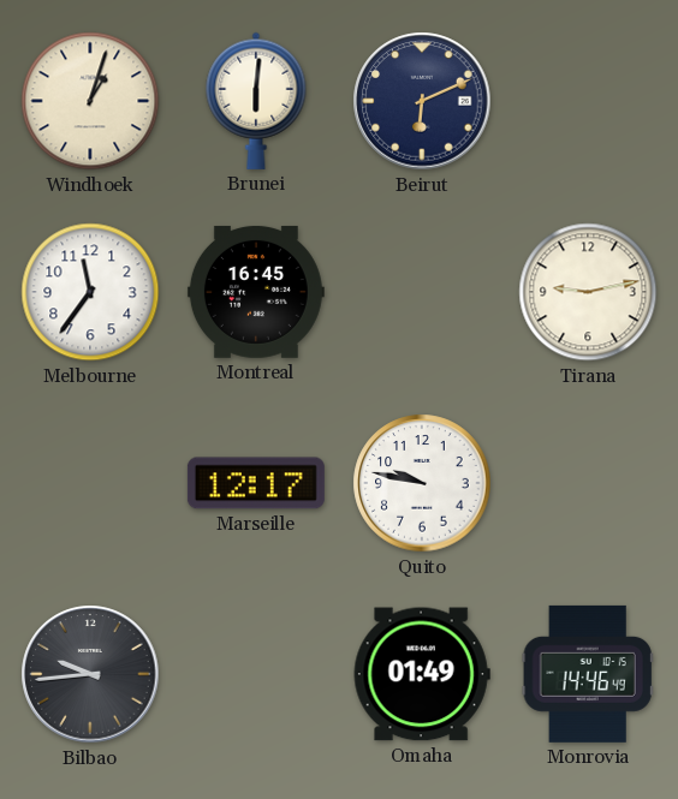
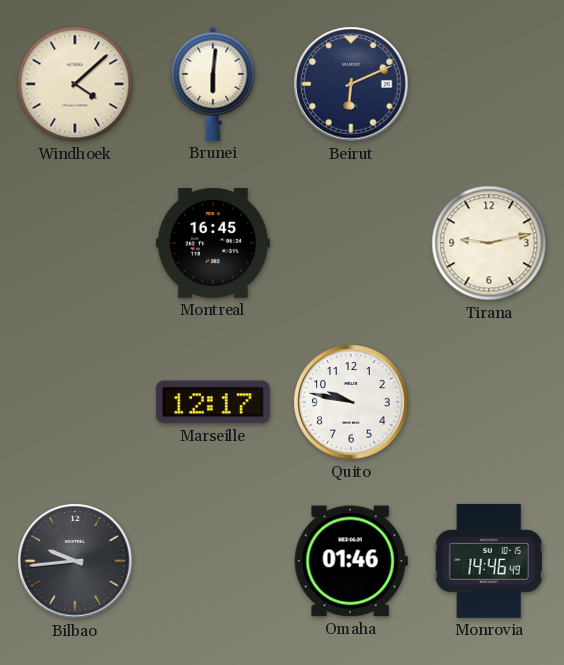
Windhoek: 1:03 -> 4:08
Melbourne: 11:36 -> none
Omaha: 01:49 -> 01:46
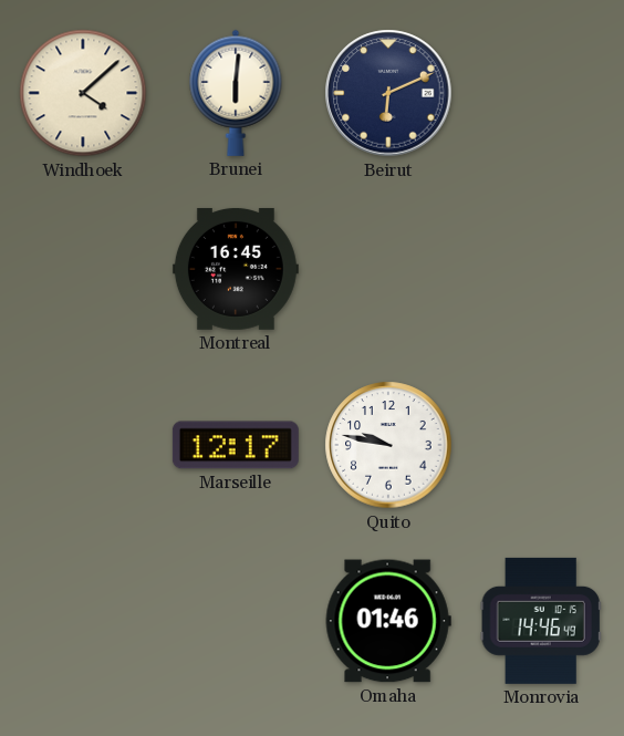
Tirana: 9:13 -> none
Bilbao: 9:44 -> none
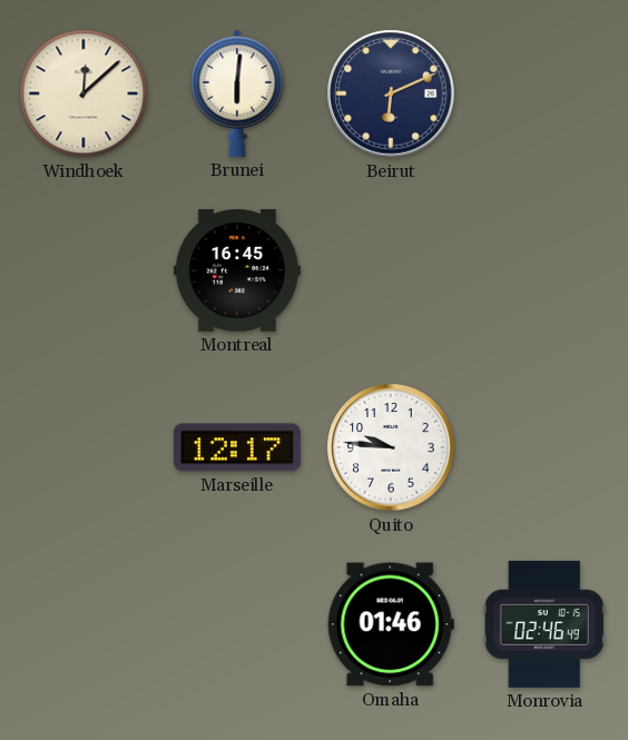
Windhoek: 4:08 -> 12:08
Quito: 9:47 -> 9:46
Monrovia: 14:46 -> 02:46
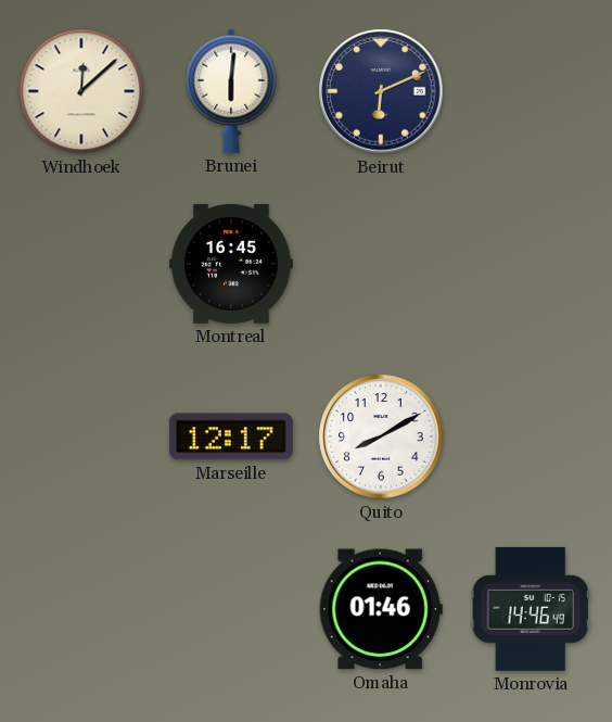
Quito: 9:46 -> 8:10
Monrovia: 02:46 -> 14:46
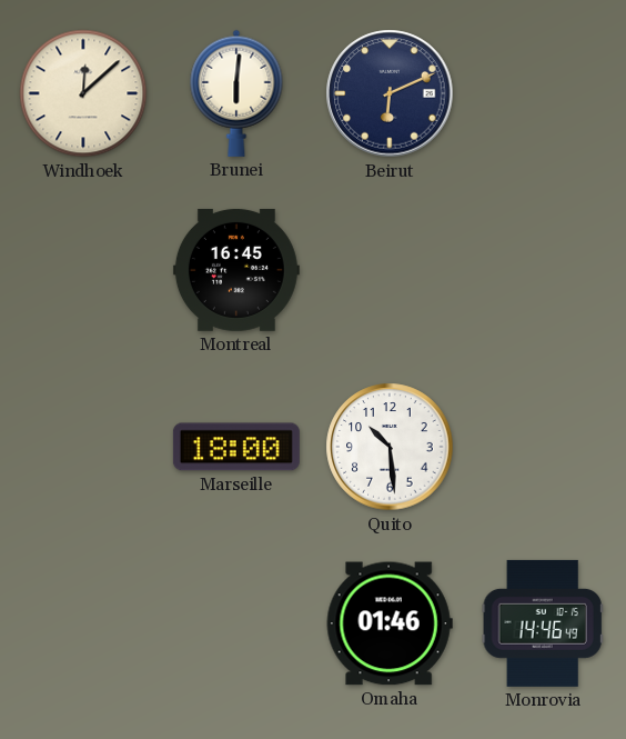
Marseille: 12:17 -> 18:00
Quito: 8:10 -> 10:29
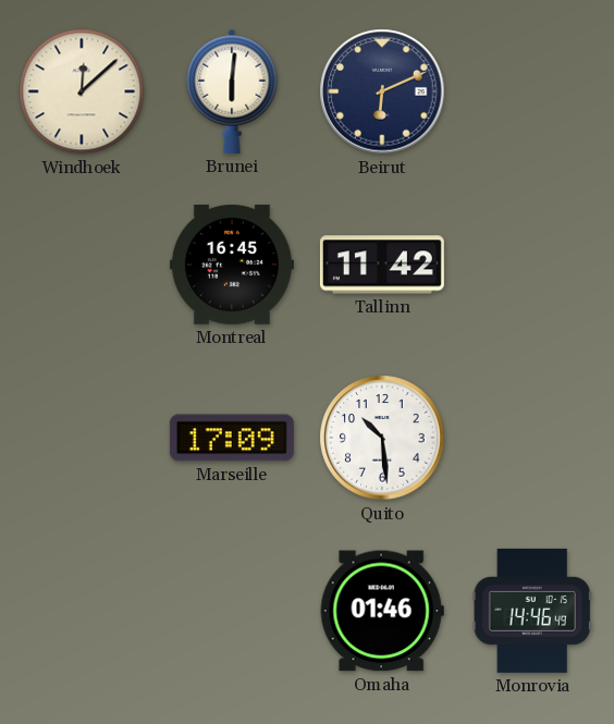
Tallinn: none -> 11:42
Marseille: 18:00 -> 17:09
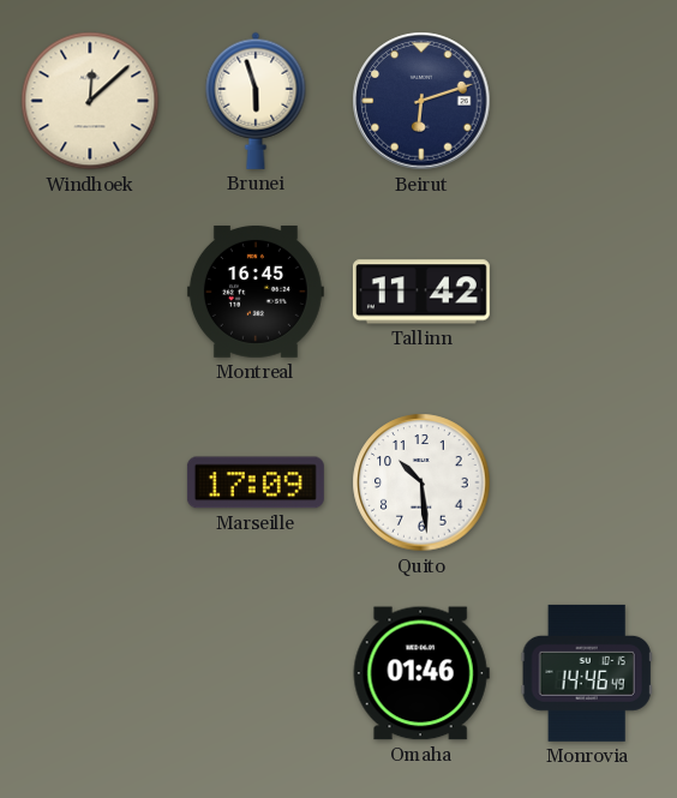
Brunei: 6:01 -> 5:57
Beirut: 6:11 -> 6:12
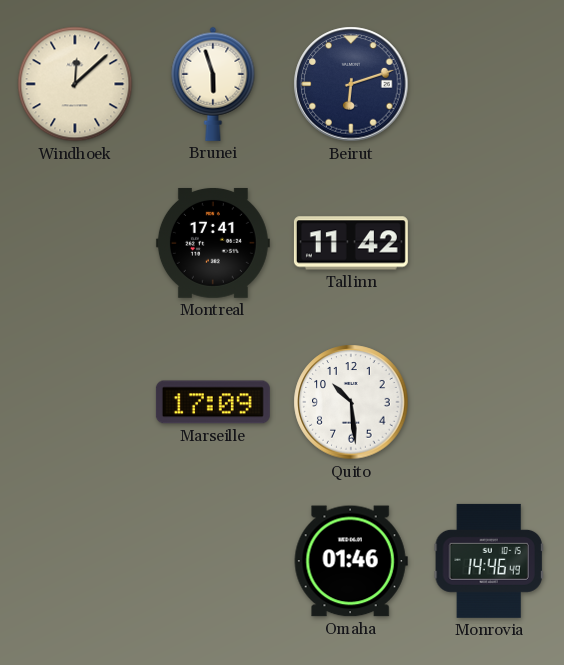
Montreal: 16:45 -> 17:41
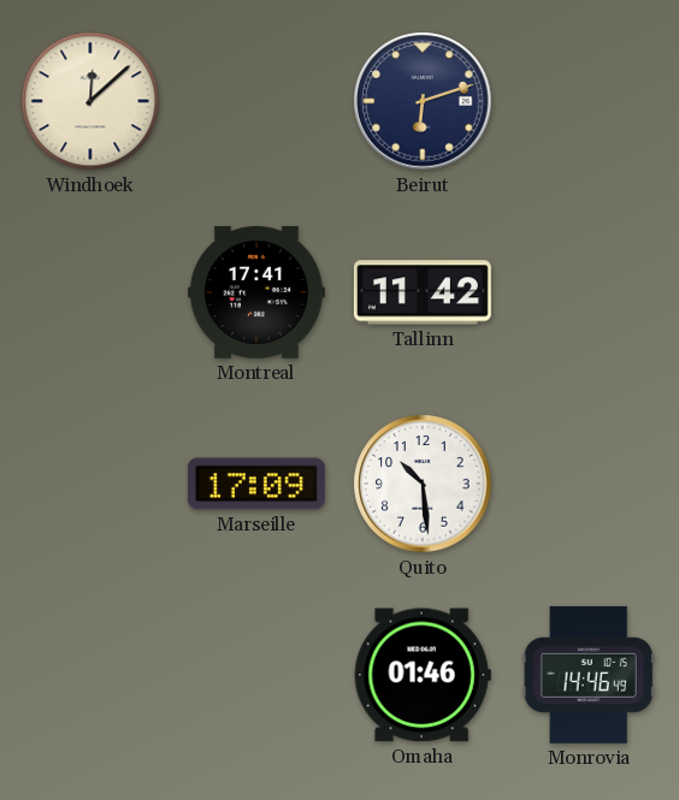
Brunei: 5:57 -> none
